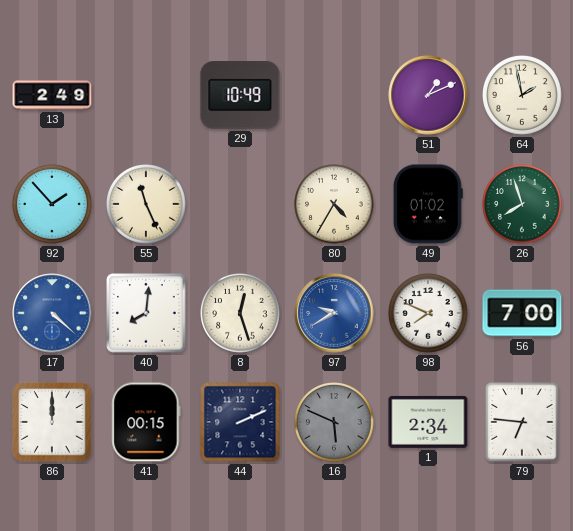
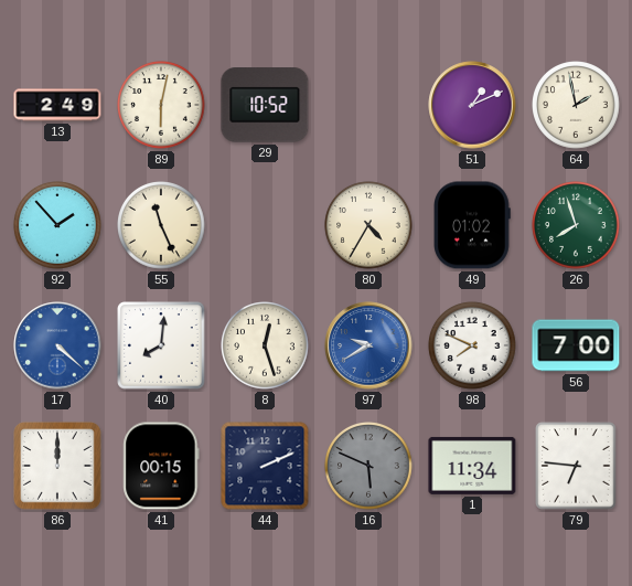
89: none -> 6:02
29: 10:49 -> 10:52
1: 2:34 -> 11:34
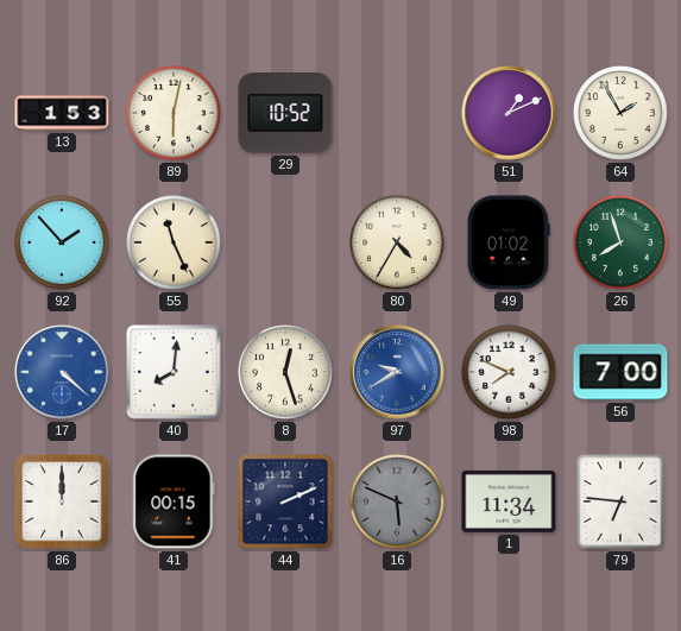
13: 2:49 -> 1:53
64: 1:58 -> 1:55
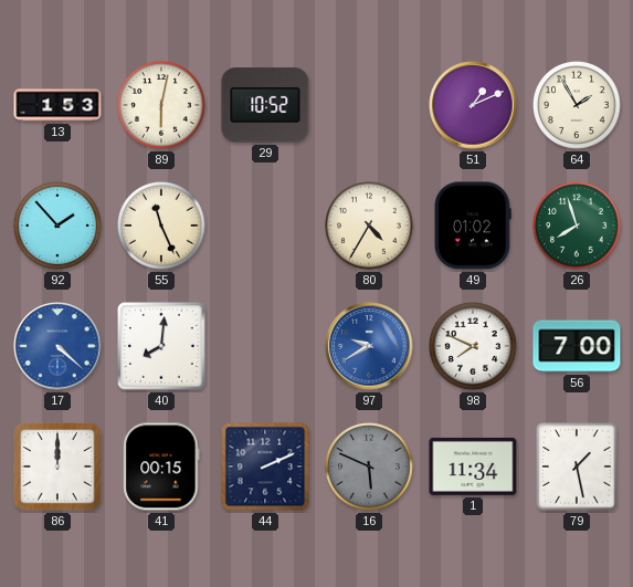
8: 12:27 -> none
79: 6:46 -> 1:28
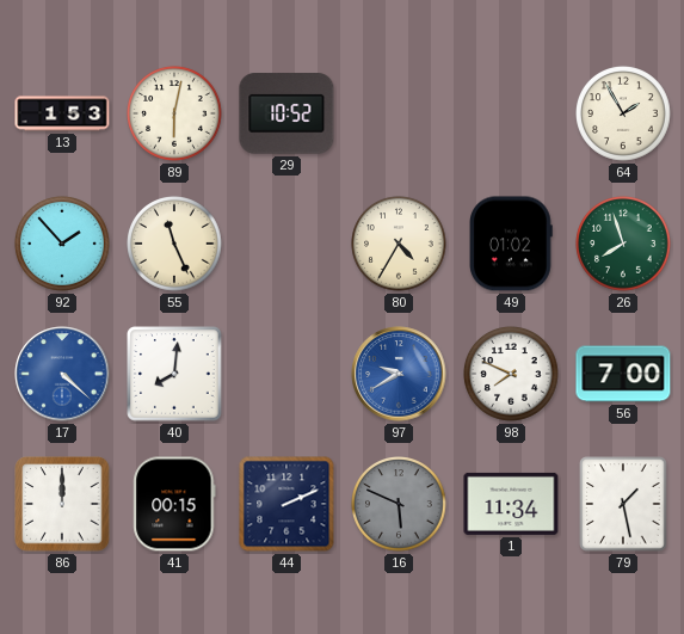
51: 1:11 -> none
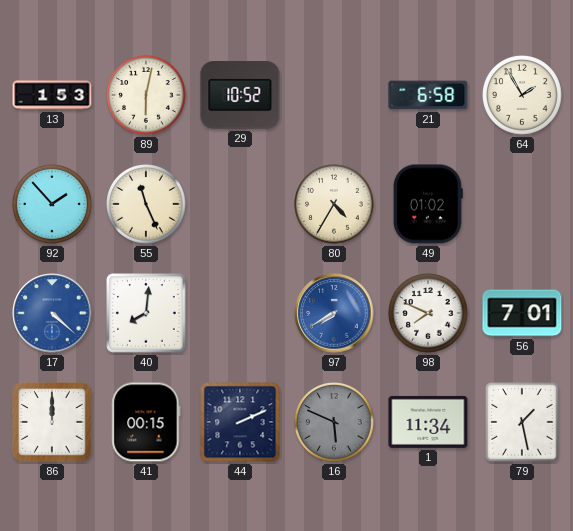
21: none -> 6:58
26: 7:57 -> none
97: 9:40 -> 7:40
56: 7:00 -> 7:01
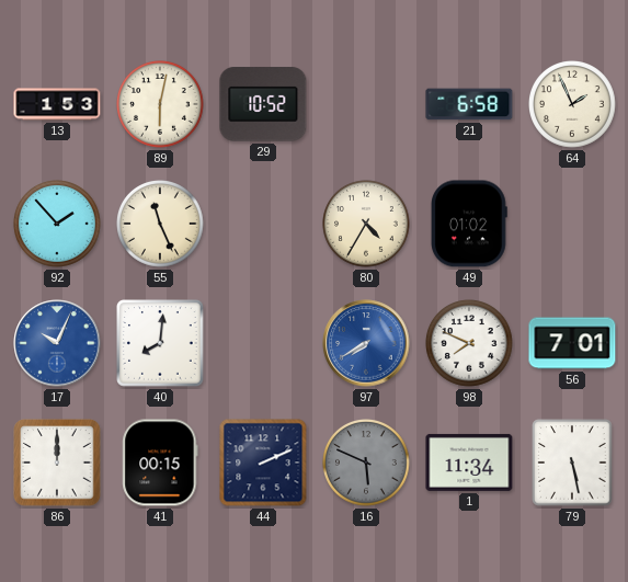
64: 1:55 -> 1:56
17: 4:22 -> 10:04
79: 1:28 -> 5:28
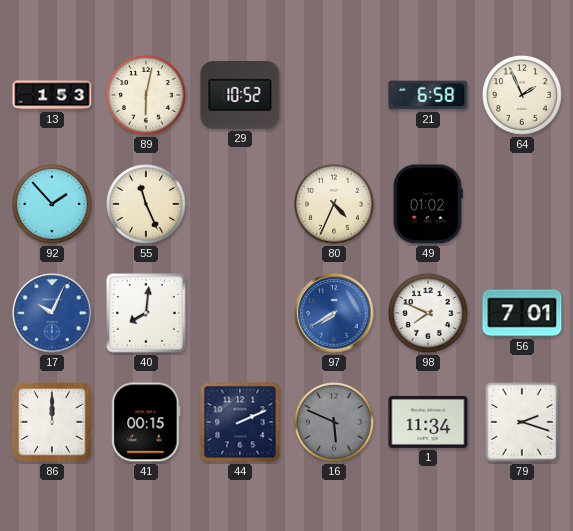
80: 4:35 -> 4:34
79: 5:28 -> 2:18
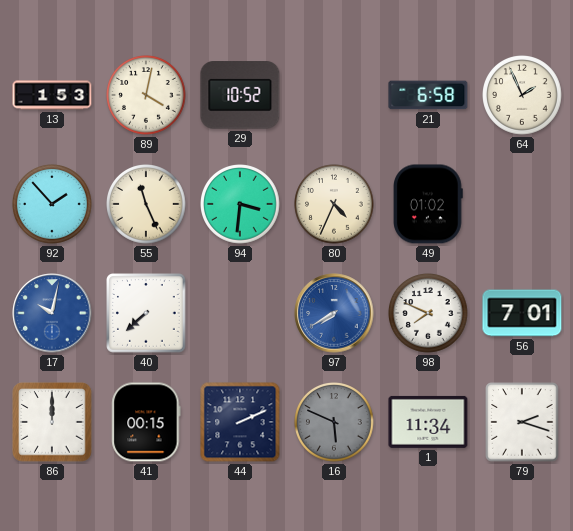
89: 6:02 -> 4:02
94: none -> 3:31
17: 10:04 -> 10:02
40: 8:01 -> 7:38
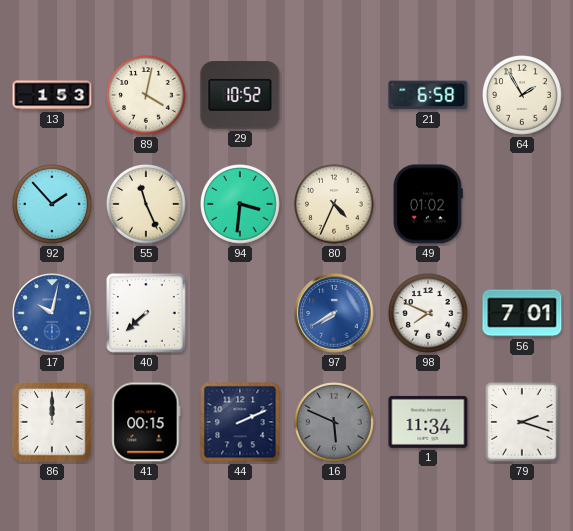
64: 1:56 -> 1:55
